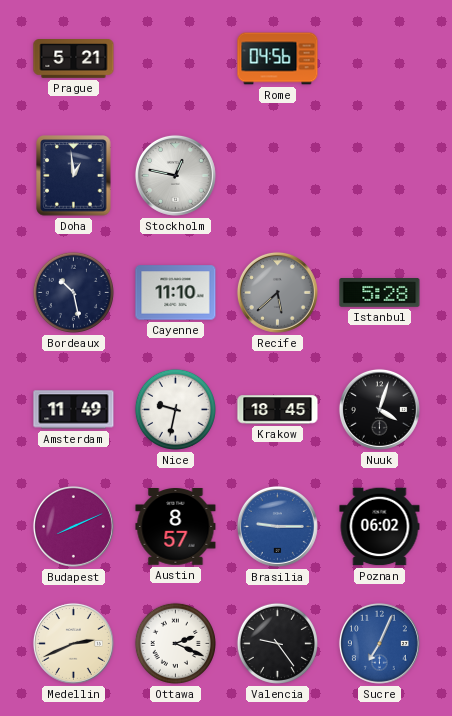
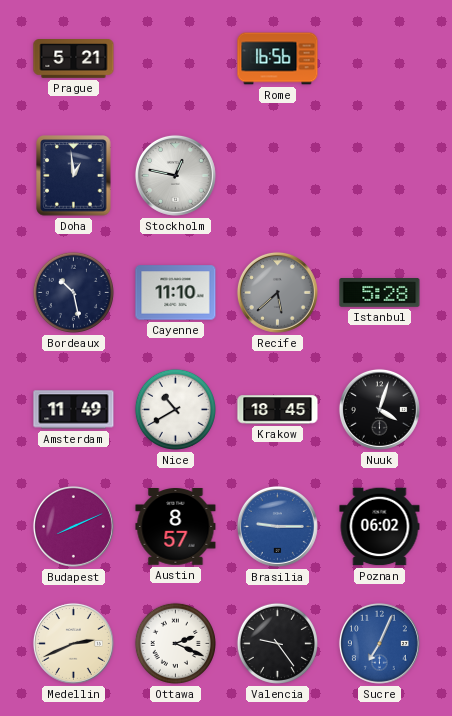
Rome: 04:56 -> 16:56
Nice: 9:32 -> 10:40
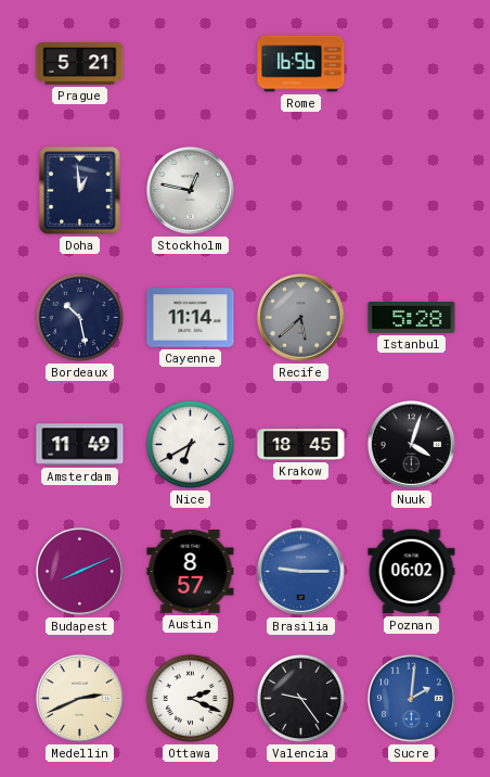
Cayenne: 11:10 -> 11:14
Nice: 10:40 -> 6:40
Sucre: 7:04 -> 2:01
